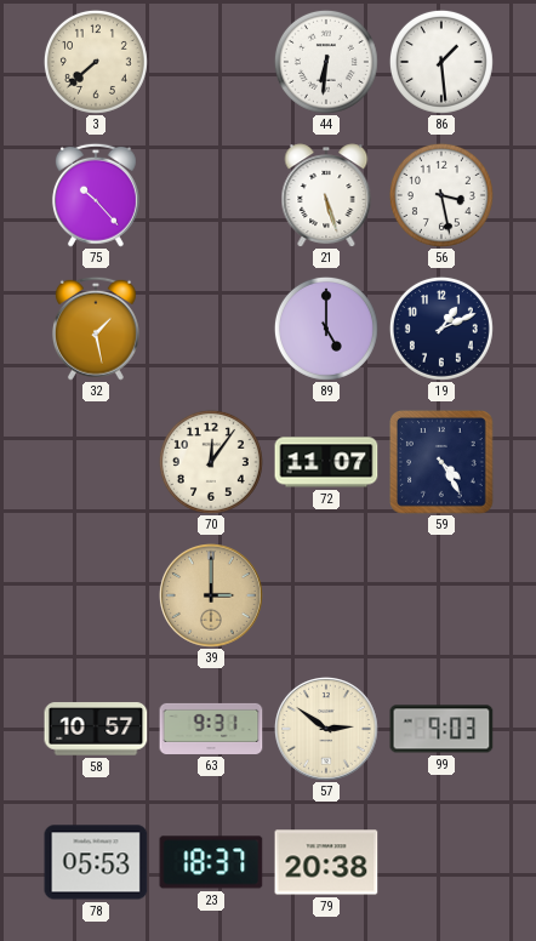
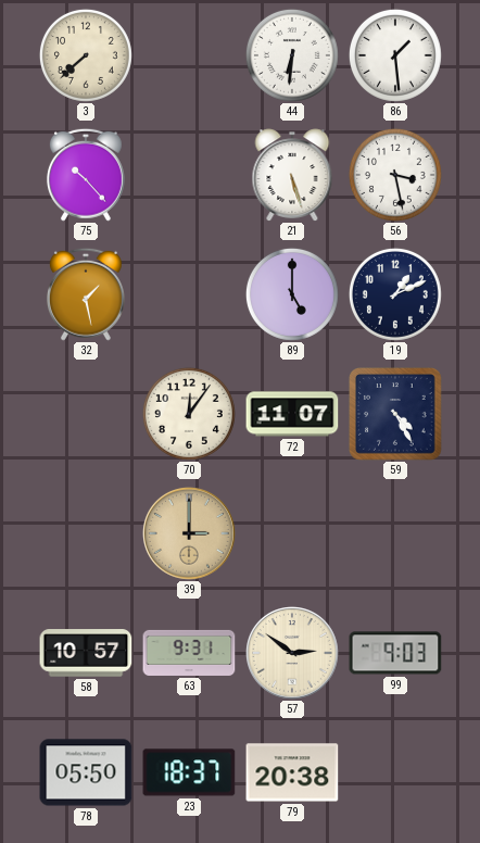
78: 05:53 -> 05:50
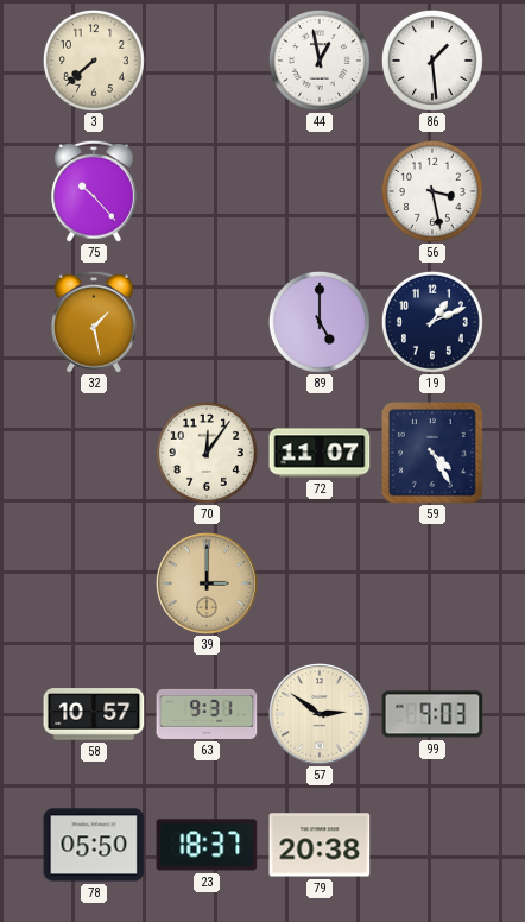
44: 6:31 -> 12:58
21: 5:27 -> none
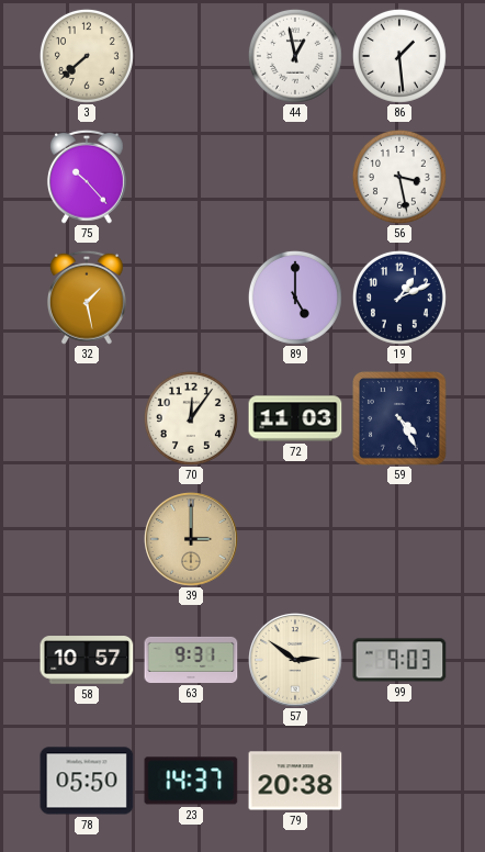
72: 11:07 -> 11:03
23: 18:37 -> 14:37
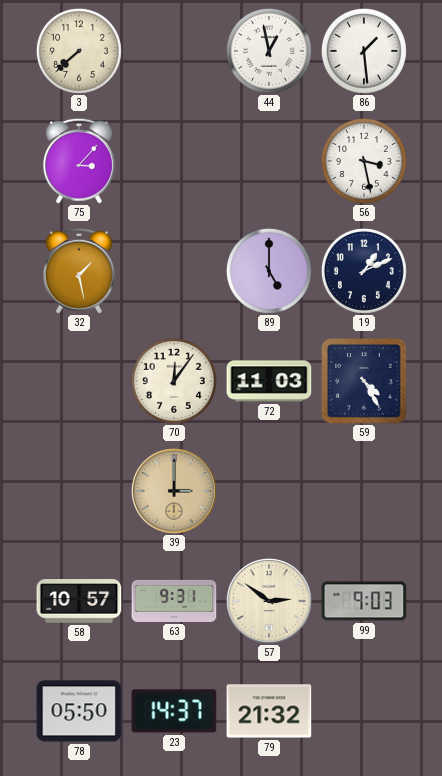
75: 10:23 -> 3:07
79: 20:38 -> 21:32
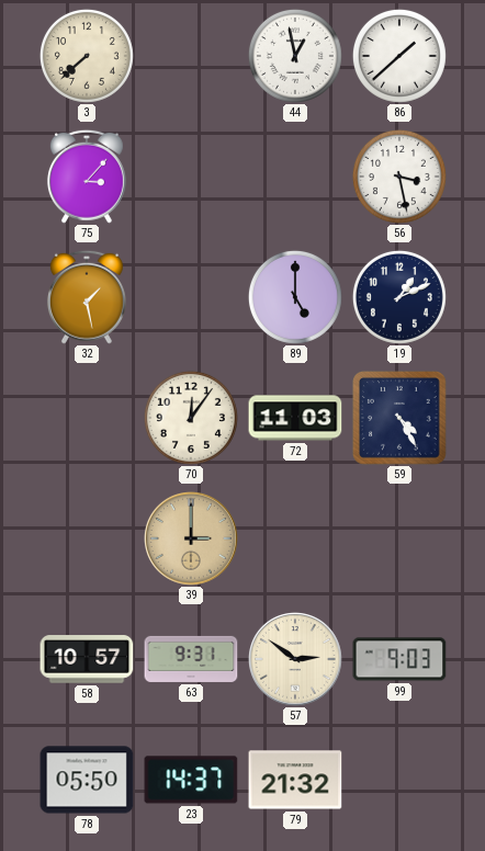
86: 1:29 -> 1:38
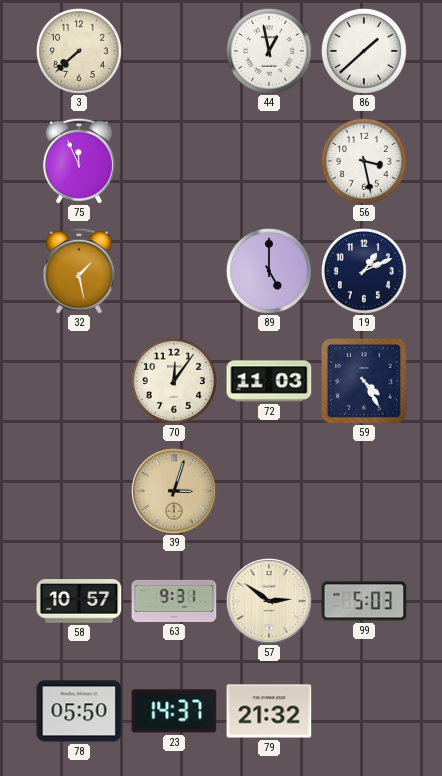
75: 3:07 -> 11:56
39: 3:00 -> 3:03
99: 9:03 -> 5:03
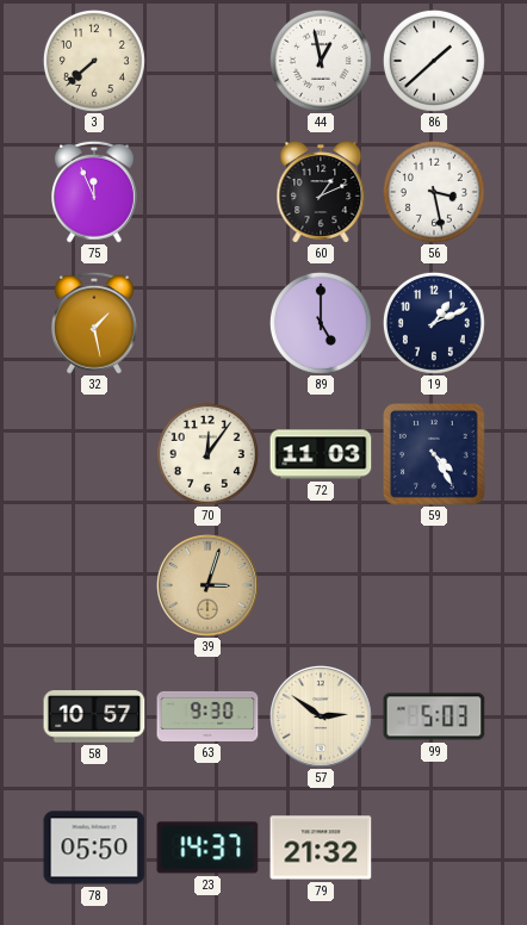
60: none -> 1:11
63: 9:31 -> 9:30
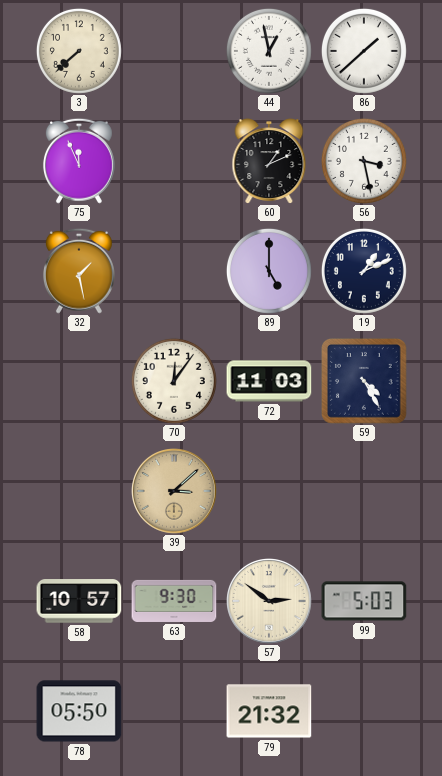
39: 3:03 -> 3:08
23: 14:37 -> none
